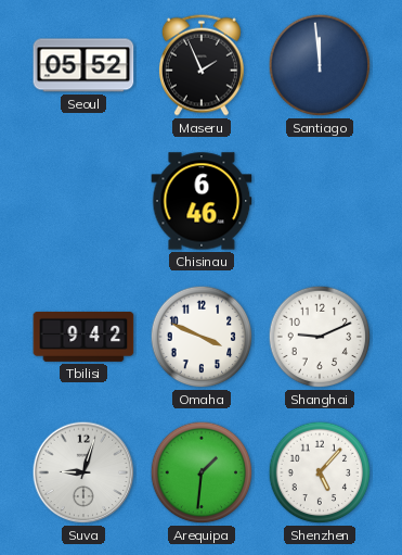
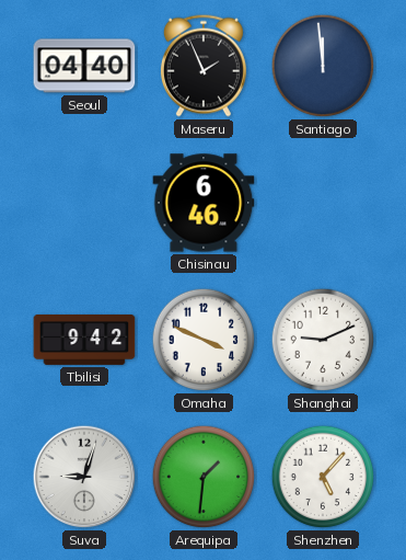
Seoul: 05:52 -> 04:40
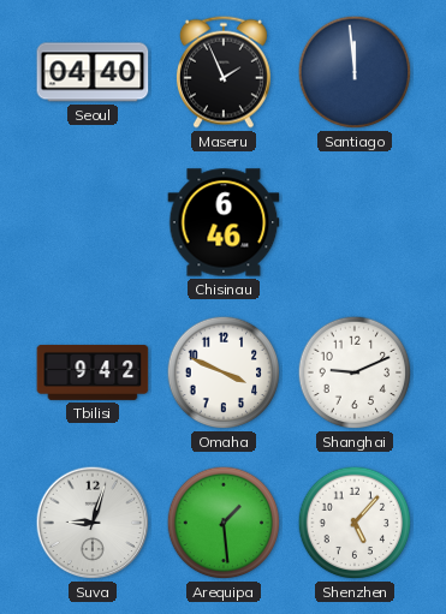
Arequipa: 1:31 -> 1:29
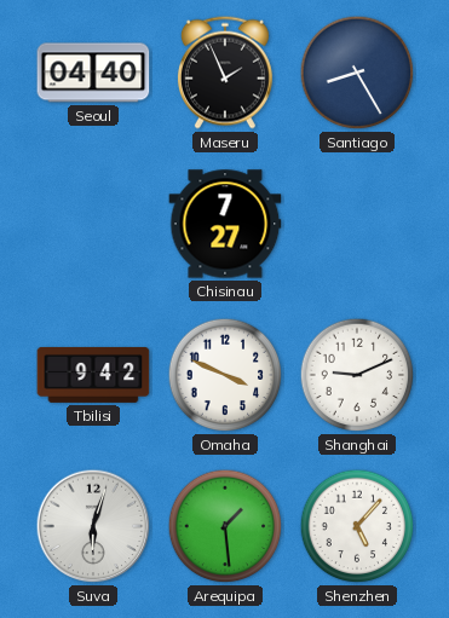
Santiago: 11:59 -> 8:25
Chisinau: 6:46 -> 7:27
Suva: 9:03 -> 6:03
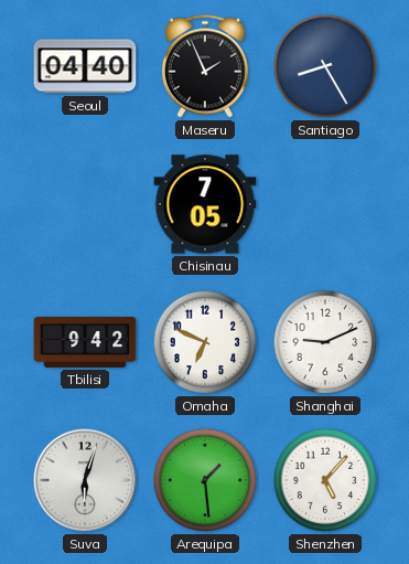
Chisinau: 7:27 -> 7:05
Omaha: 3:49 -> 6:49
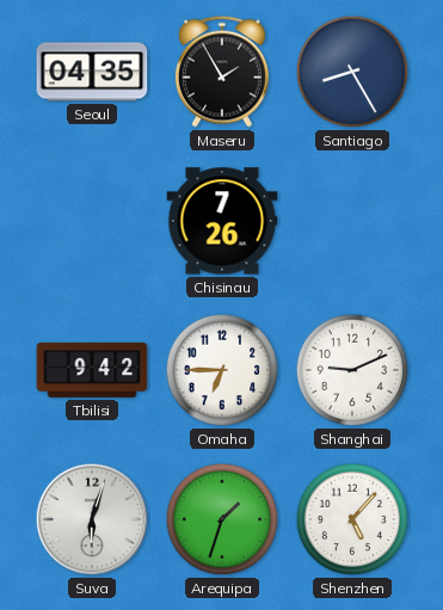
Seoul: 04:40 -> 04:35
Maseru: 1:56 -> 1:55
Chisinau: 7:05 -> 7:26
Omaha: 6:49 -> 6:45
Arequipa: 1:29 -> 1:33
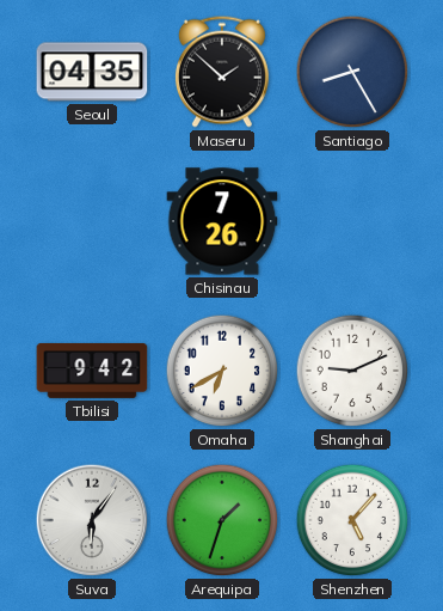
Maseru: 1:55 -> 1:52
Omaha: 6:45 -> 6:40
Suva: 6:03 -> 6:06
